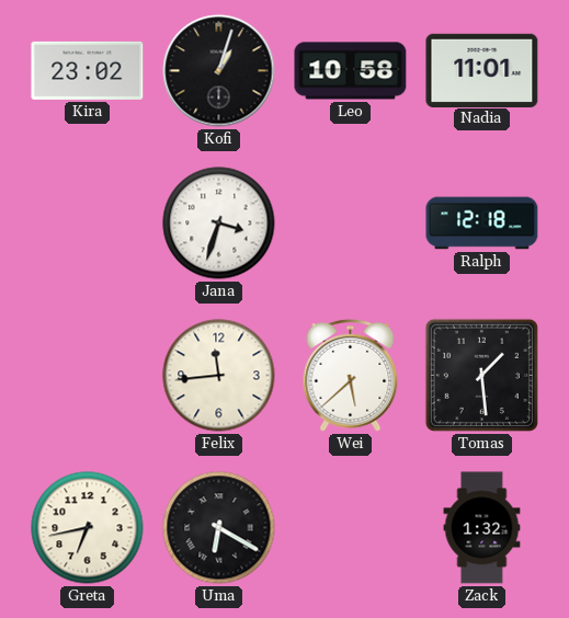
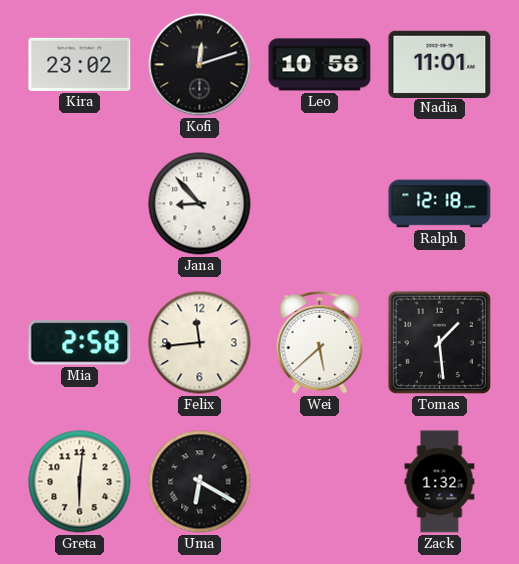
Kofi: 1:03 -> 12:12
Jana: 3:33 -> 8:53
Mia: none -> 2:58
Greta: 6:43 -> 6:01
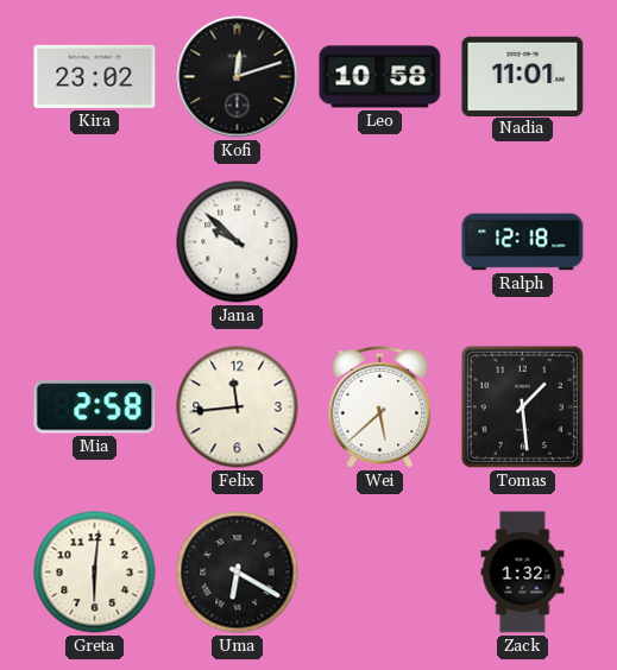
Jana: 8:53 -> 9:52
